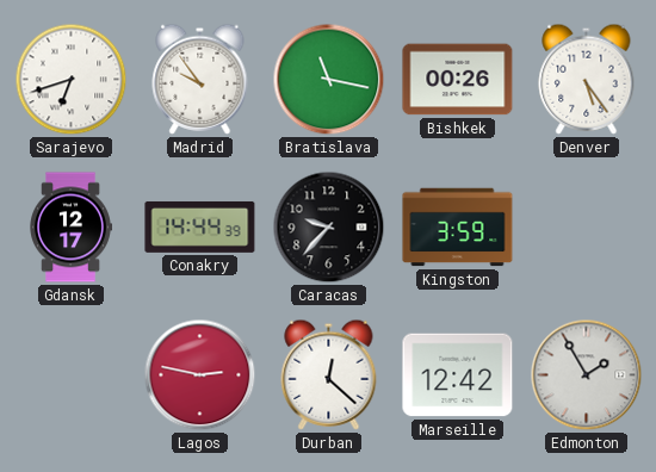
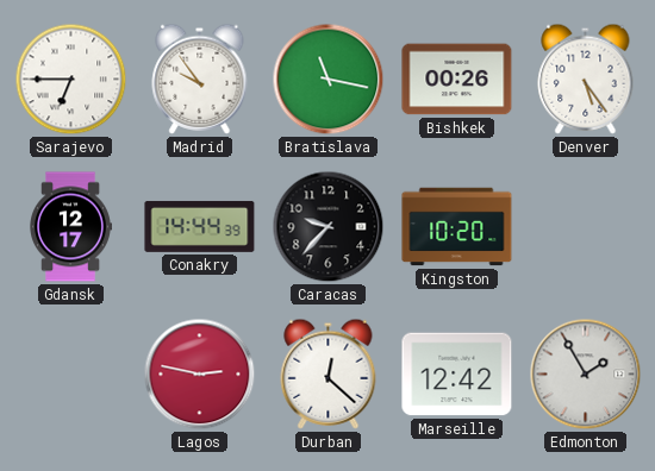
Sarajevo: 6:42 -> 6:45
Kingston: 3:59 -> 10:20
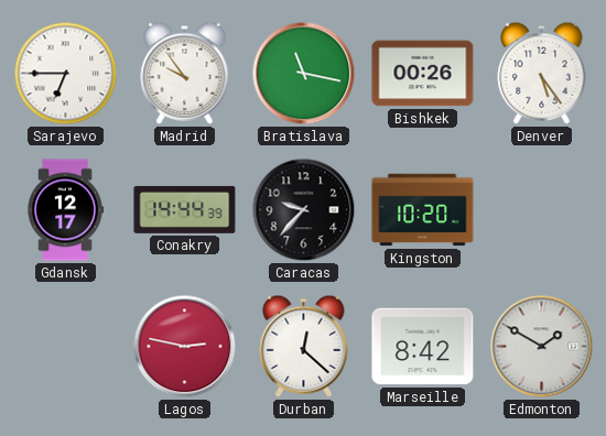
Marseille: 12:42 -> 8:42
Edmonton: 1:55 -> 1:50
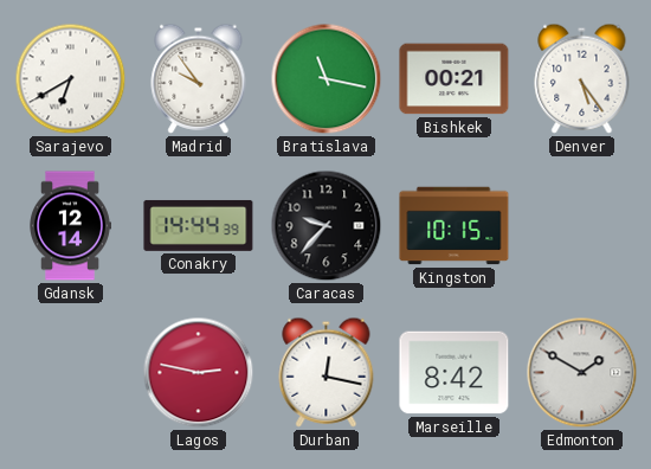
Sarajevo: 6:45 -> 6:40
Bishkek: 00:26 -> 00:21
Gdansk: 12:17 -> 12:14
Kingston: 10:20 -> 10:15
Durban: 12:22 -> 12:17
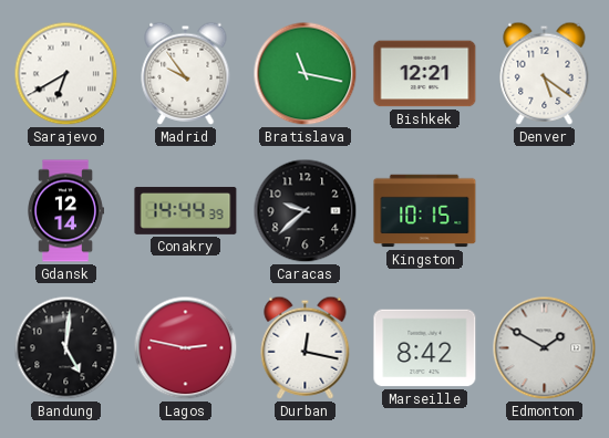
Bishkek: 00:21 -> 12:21
Denver: 5:24 -> 5:21
Caracas: 9:37 -> 9:38
Bandung: none -> 5:01
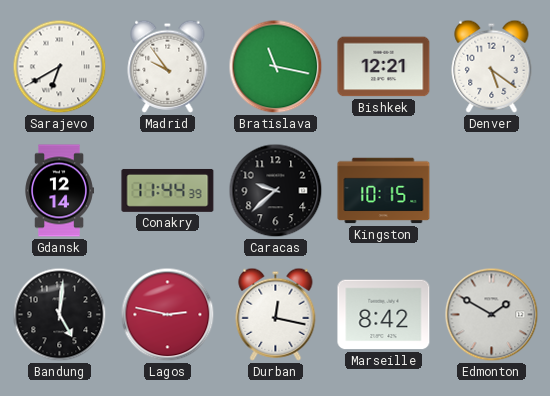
Conakry: 14:44 -> 11:44
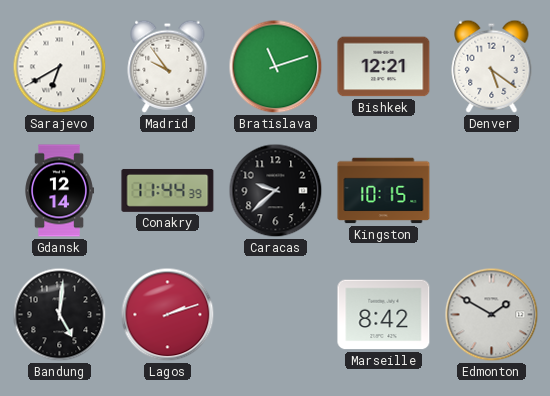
Bratislava: 11:17 -> 11:12
Lagos: 2:47 -> 2:12
Durban: 12:17 -> none
